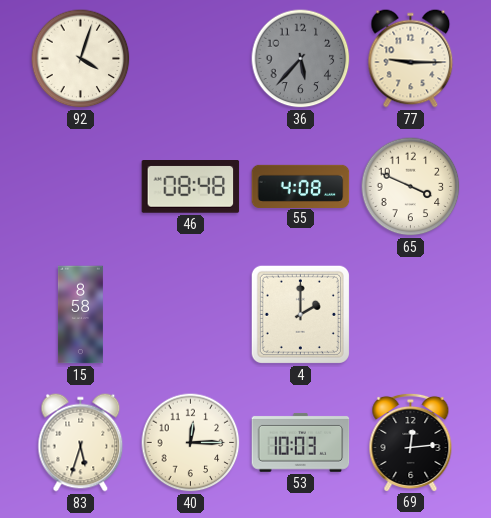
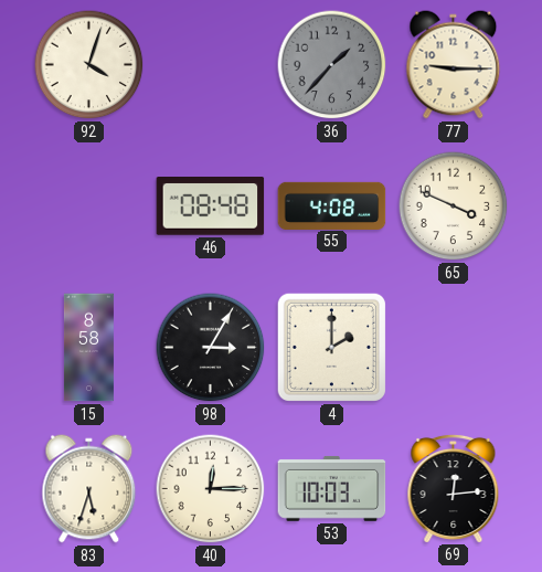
36: 5:37 -> 1:37
98: none -> 3:05
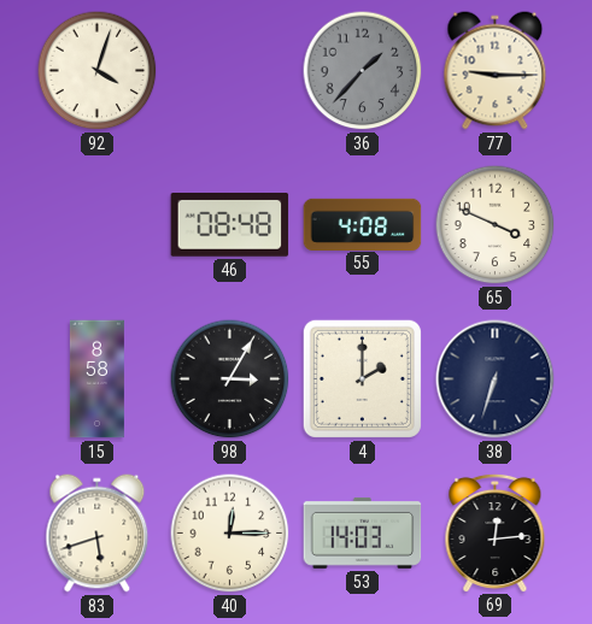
38: none -> 6:33
83: 5:33 -> 5:42
53: 10:03 -> 14:03
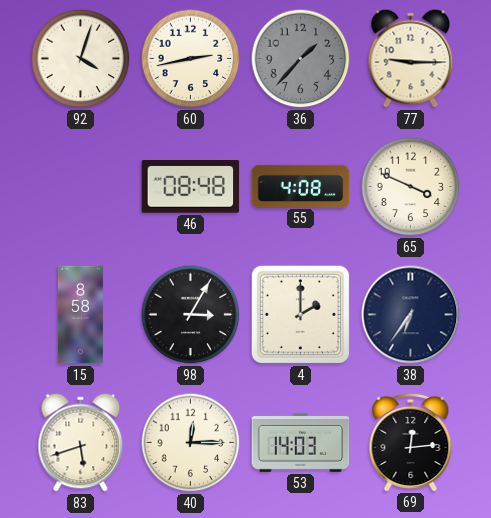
60: none -> 2:43
38: 6:33 -> 6:36
